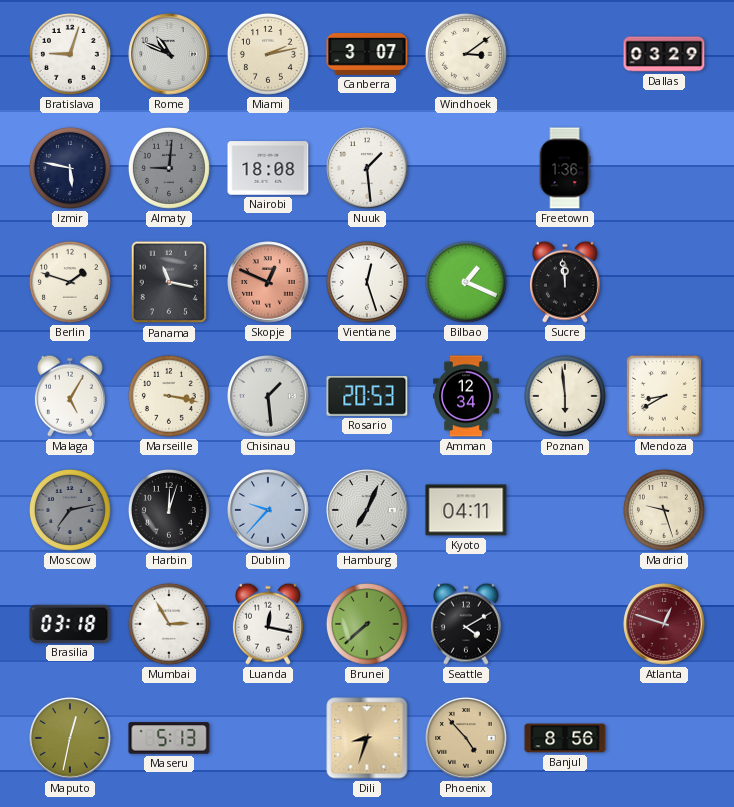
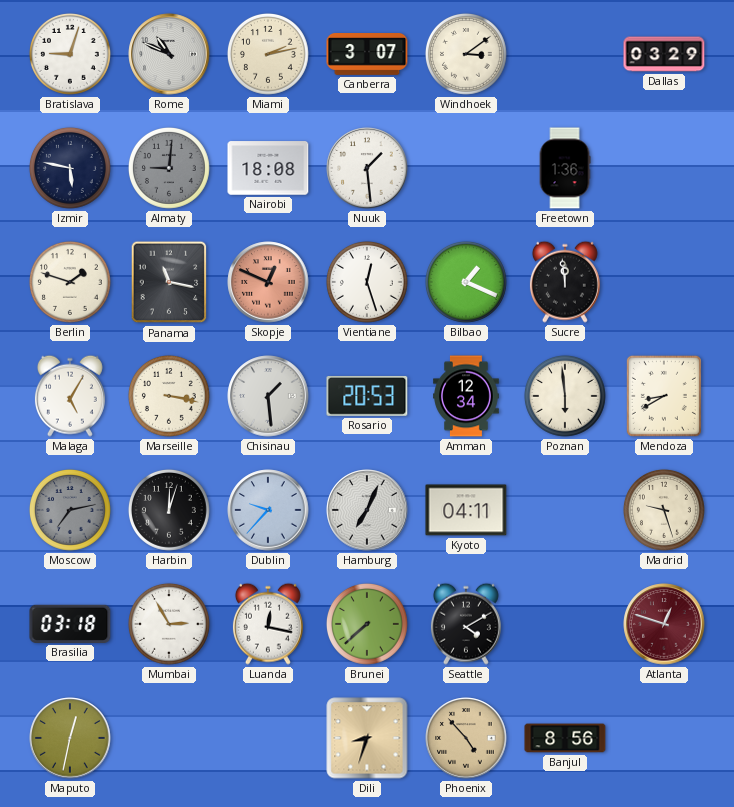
Maseru: 5:13 -> none
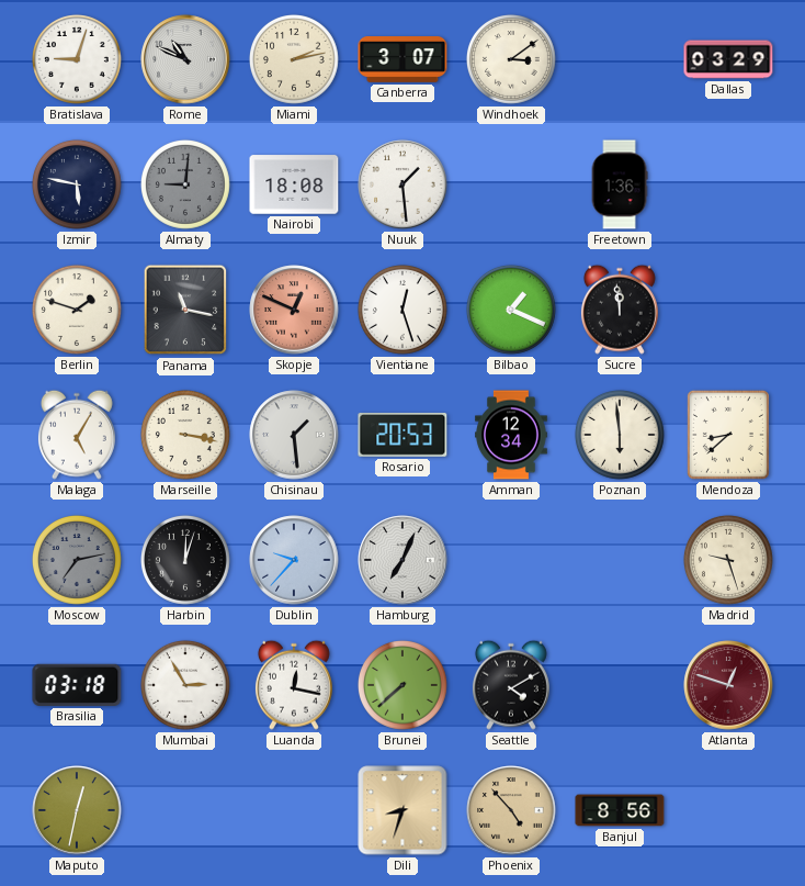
Mendoza: 8:40 -> 8:38
Kyoto: 04:11 -> none
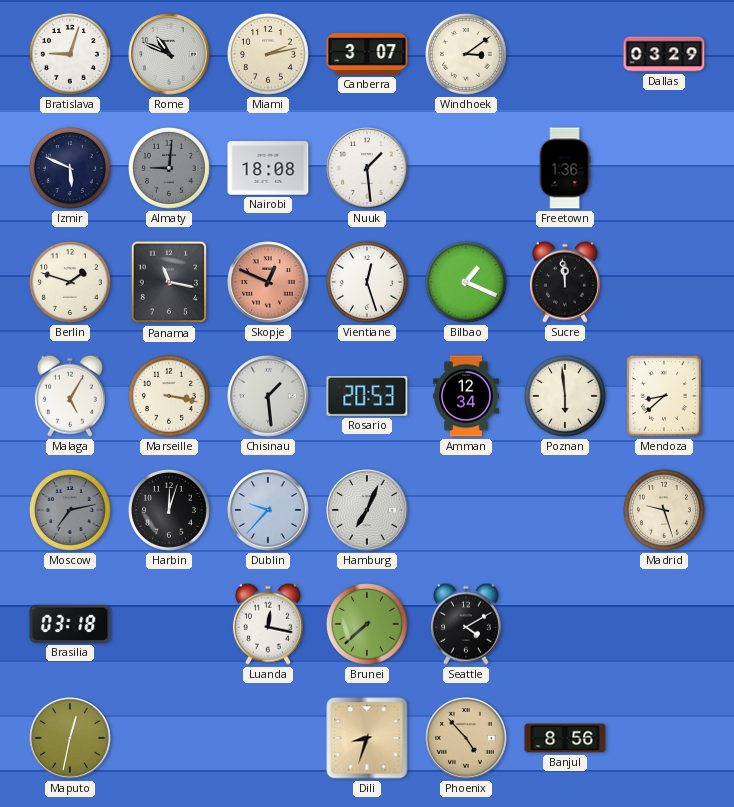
Izmir: 5:47 -> 5:49
Mumbai: 2:55 -> none
Atlanta: 12:48 -> none
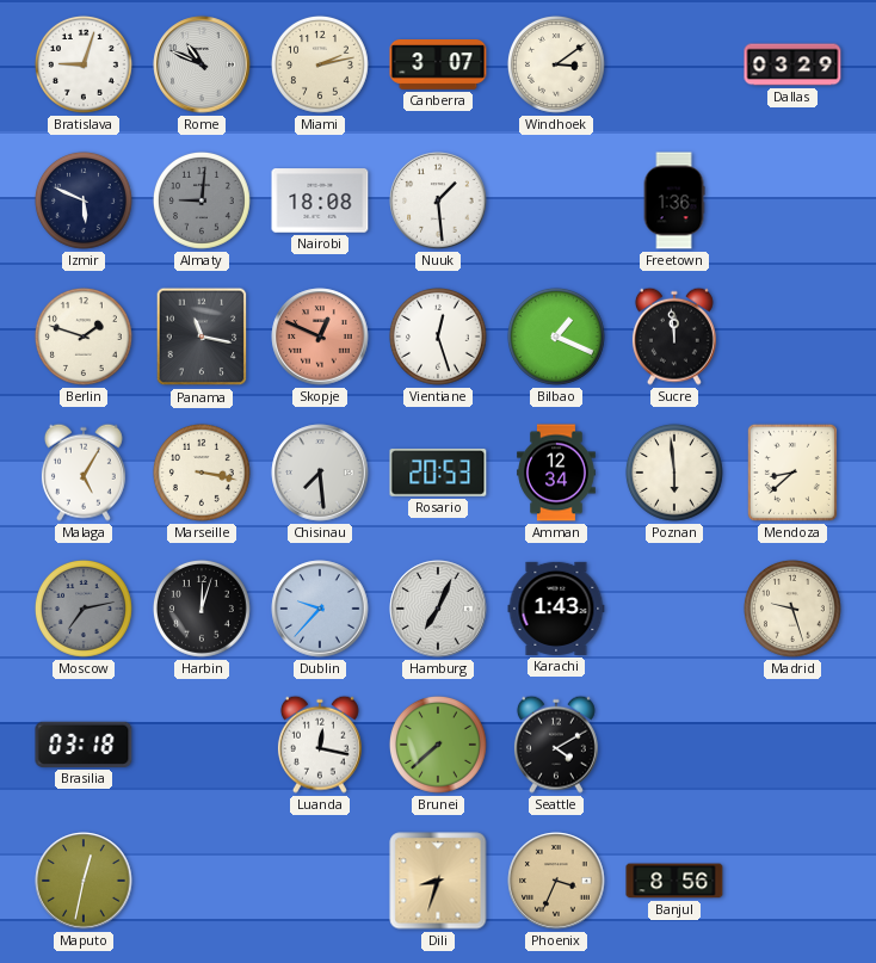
Chisinau: 1:29 -> 7:29
Karachi: none -> 1:43
Phoenix: 4:53 -> 3:34
